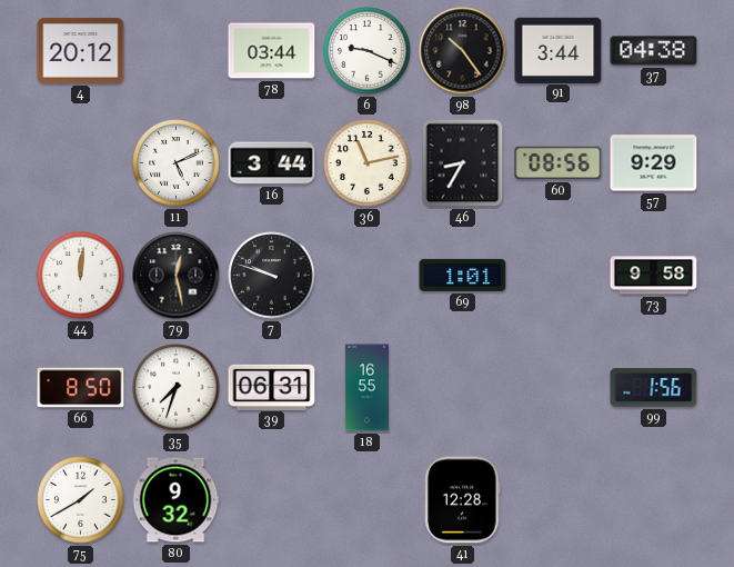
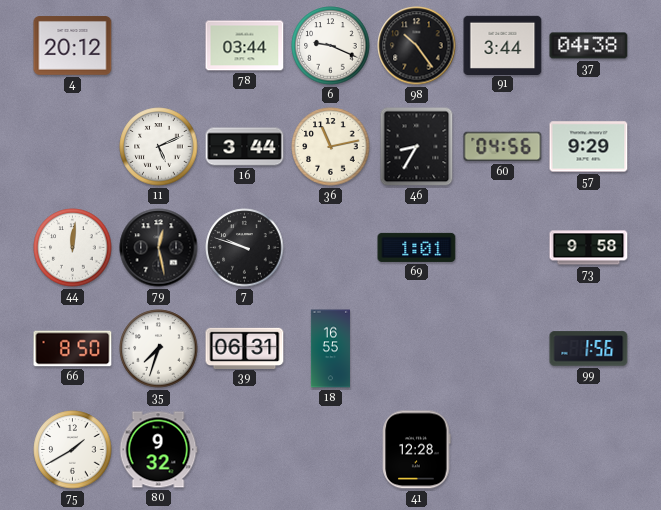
60: 08:56 -> 04:56
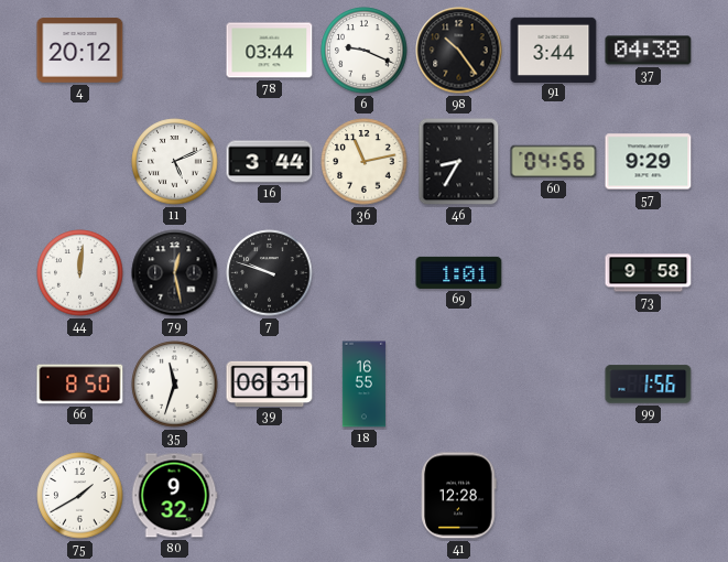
35: 7:33 -> 11:33
